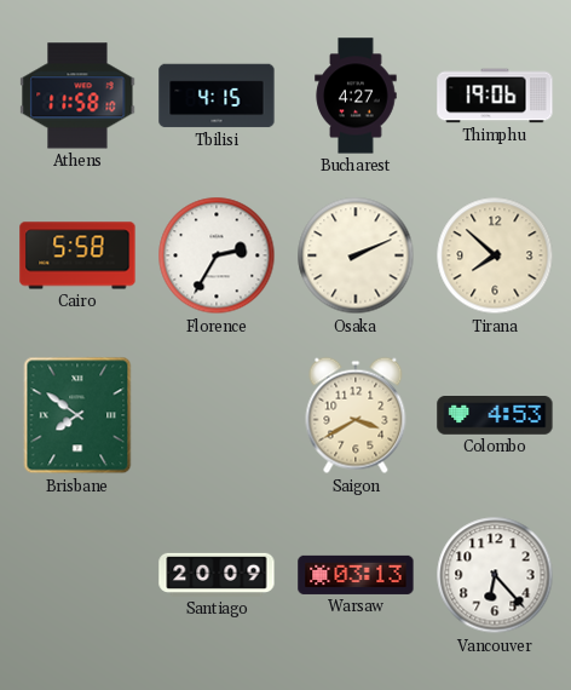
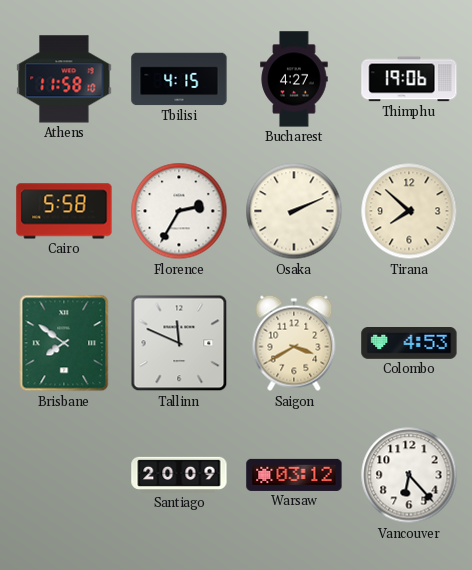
Tallinn: none -> 11:49
Warsaw: 03:13 -> 03:12
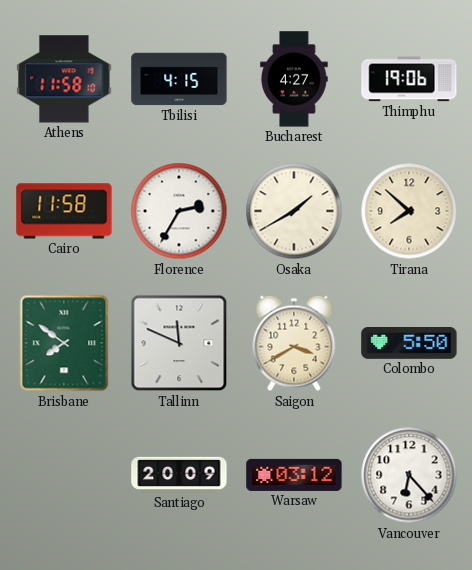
Cairo: 5:58 -> 11:58
Osaka: 2:11 -> 1:40
Colombo: 4:53 -> 5:50
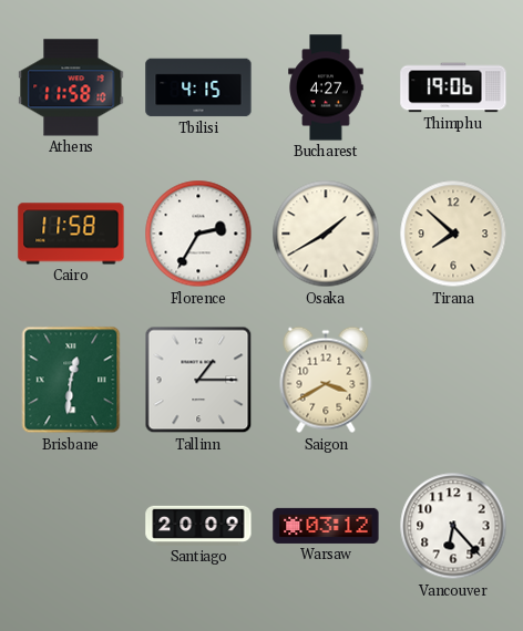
Brisbane: 7:51 -> 12:31
Tallinn: 11:49 -> 1:15
Colombo: 5:50 -> none
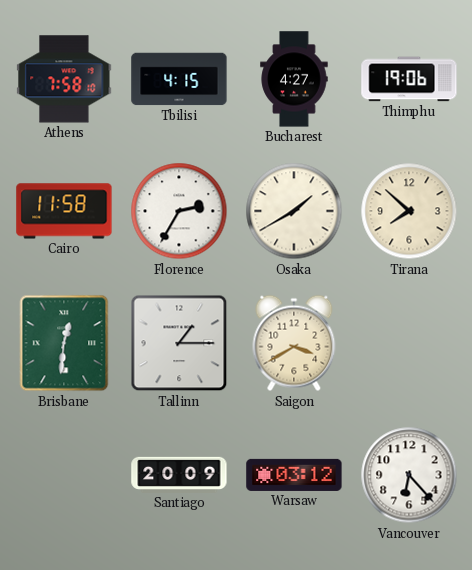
Athens: 11:58 -> 7:58
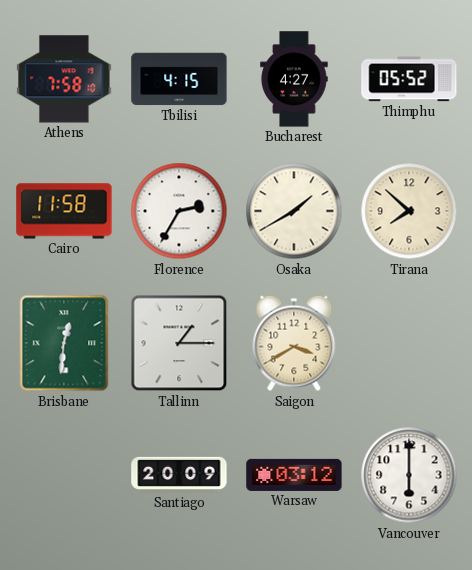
Thimphu: 19:06 -> 05:52
Vancouver: 6:23 -> 6:00
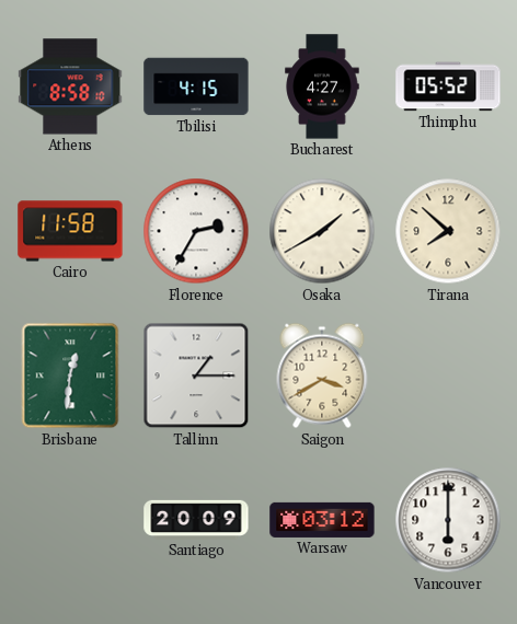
Athens: 7:58 -> 8:58
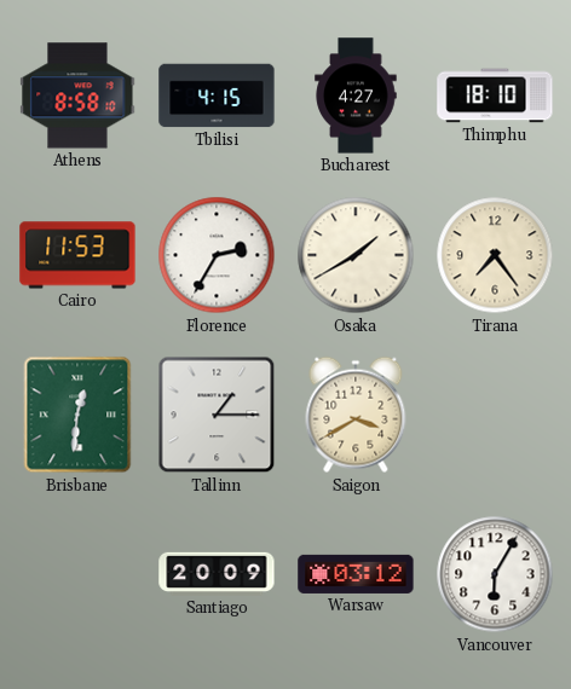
Thimphu: 05:52 -> 18:10
Cairo: 11:58 -> 11:53
Tirana: 7:52 -> 7:24
Vancouver: 6:00 -> 6:05
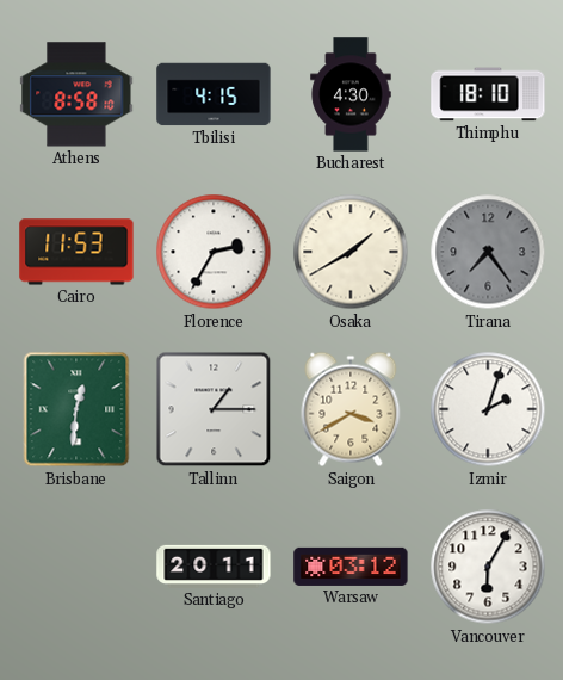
Bucharest: 4:27 -> 4:30
Tirana dial: cream -> grey
Izmir: none -> 2:03
Santiago: 20:09 -> 20:11
